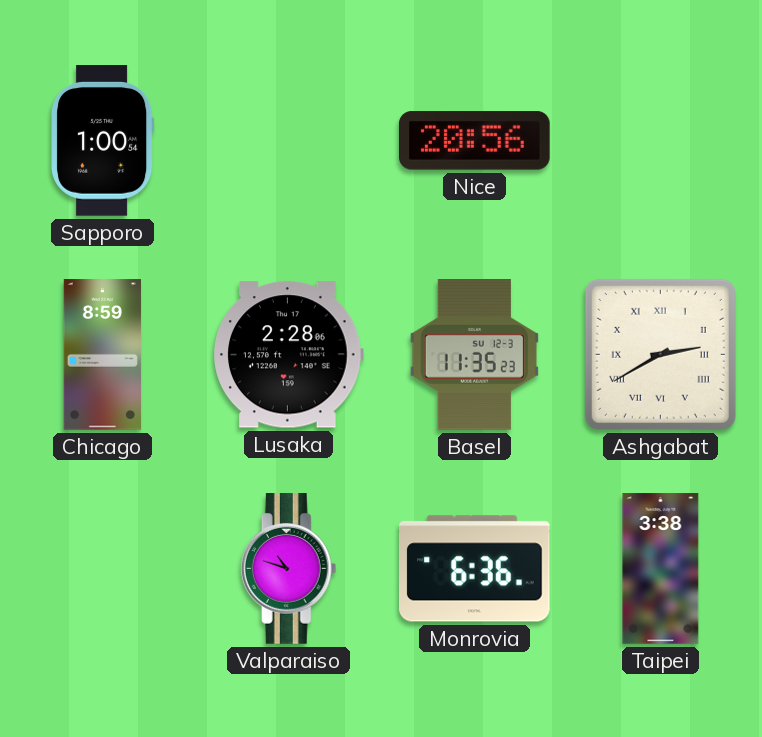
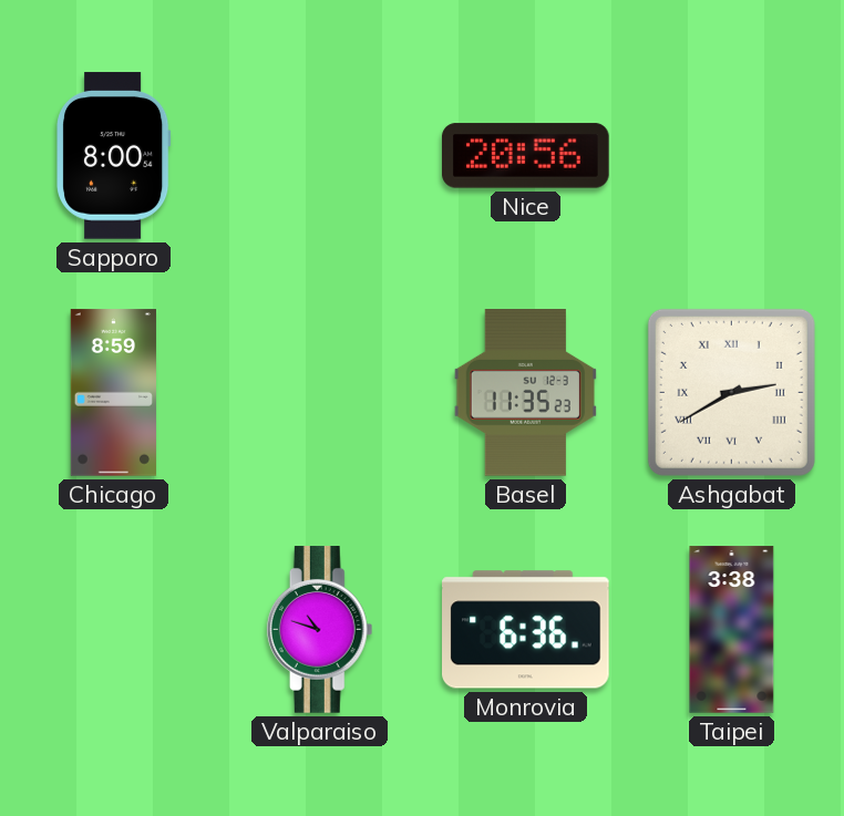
Sapporo: 1:00 -> 8:00
Lusaka: 2:28 -> none
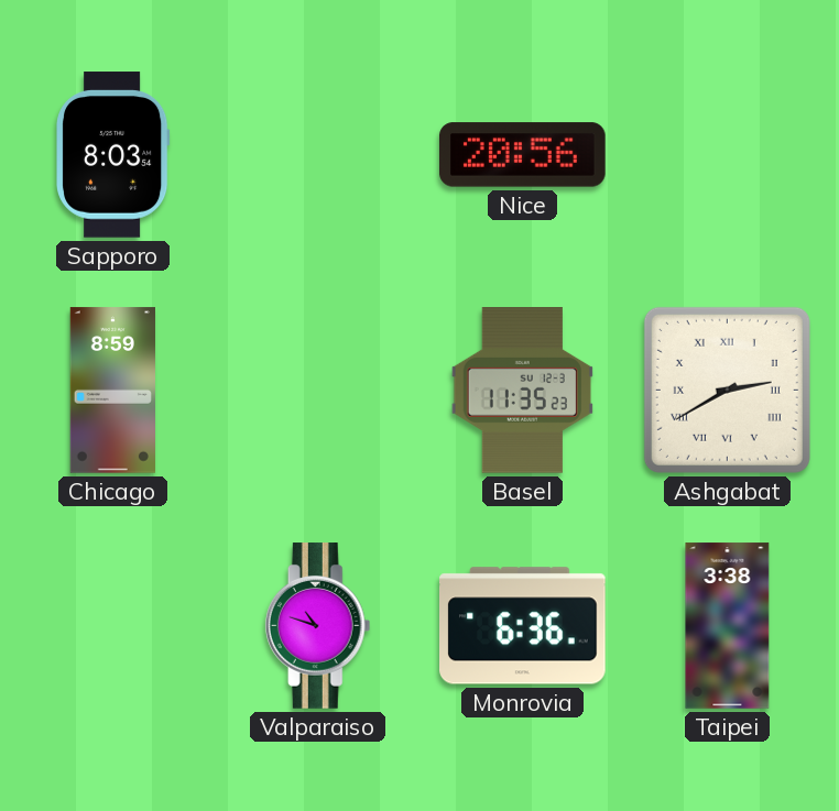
Sapporo: 8:00 -> 8:03
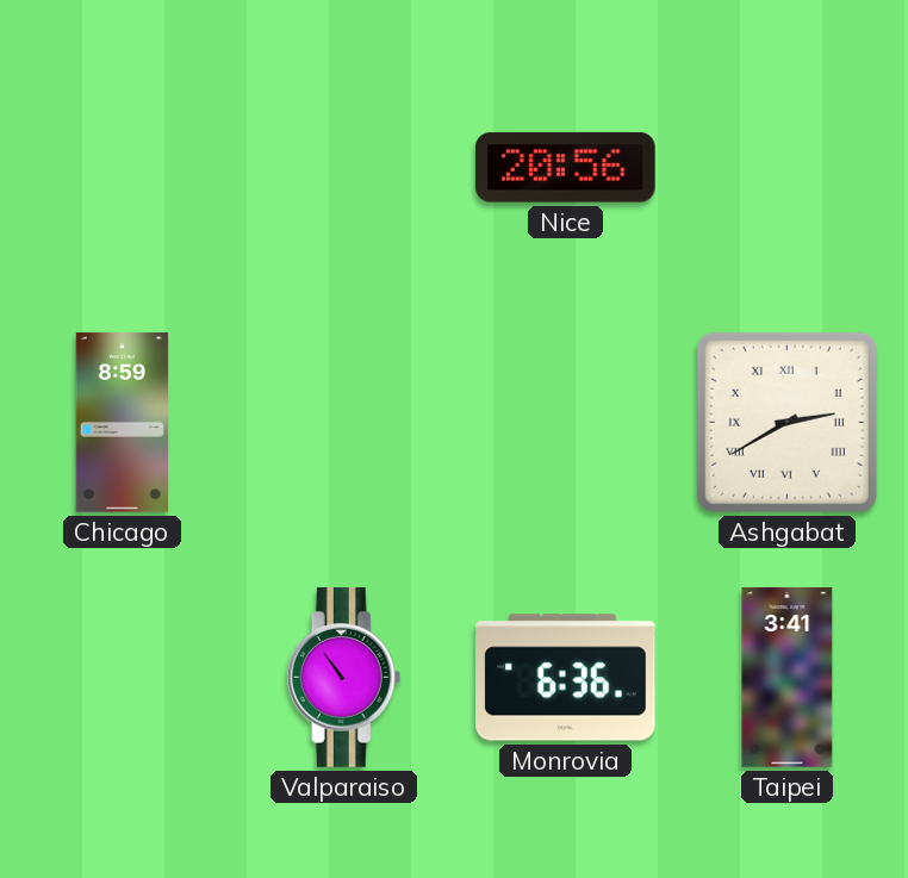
Sapporo: 8:03 -> none
Basel: 11:35 -> none
Valparaiso: 10:48 -> 10:54
Taipei: 3:38 -> 3:41
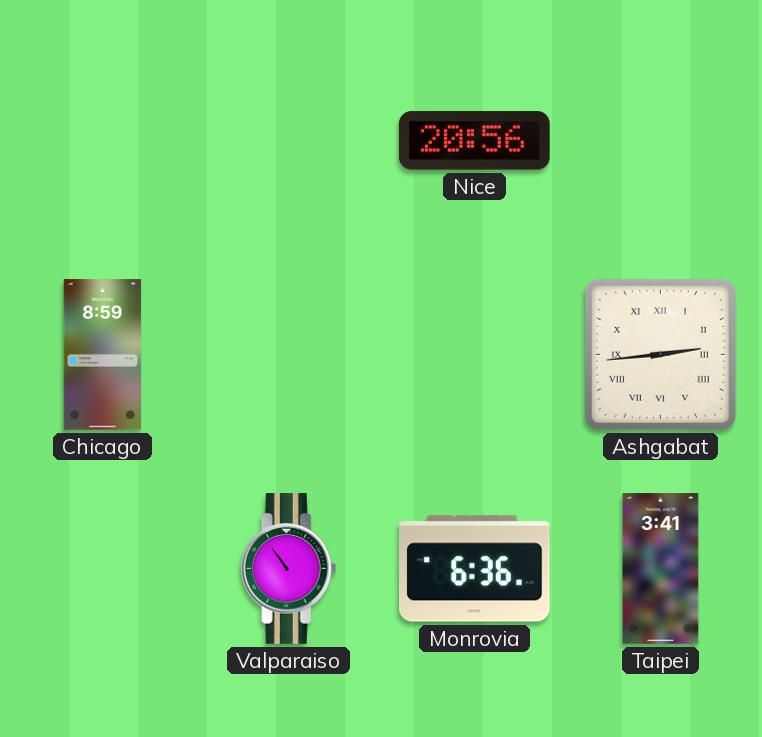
Ashgabat: 2:40 -> 2:44
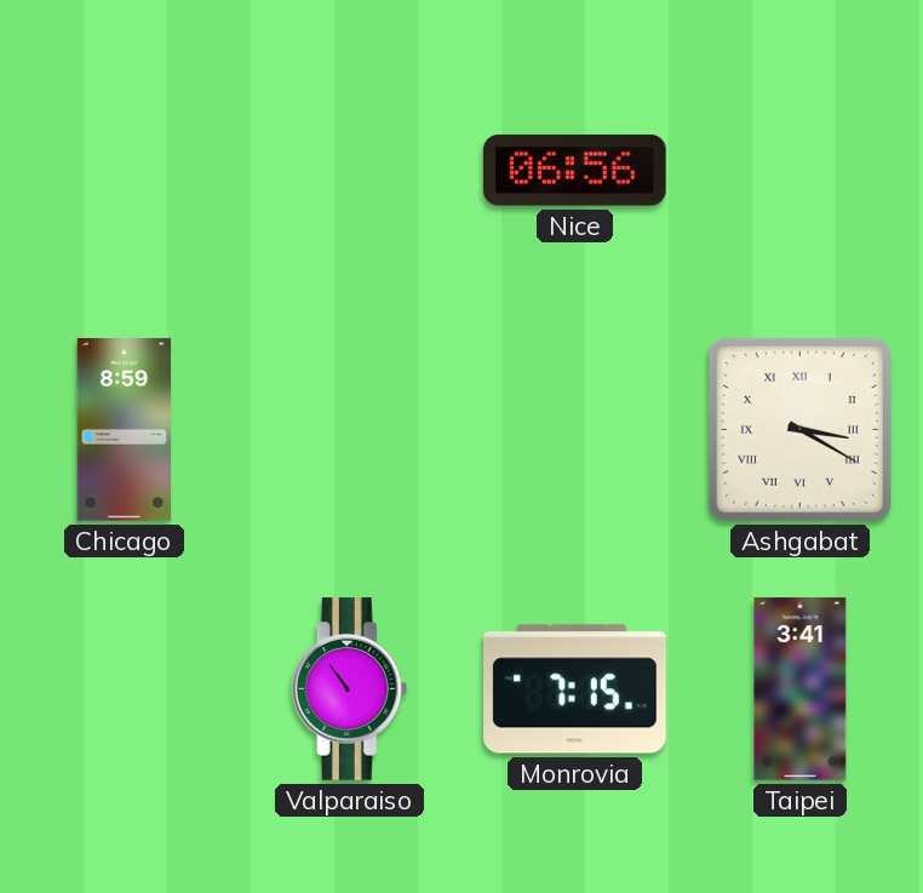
Nice: 20:56 -> 06:56
Ashgabat: 2:44 -> 3:20
Monrovia: 6:36 -> 7:15
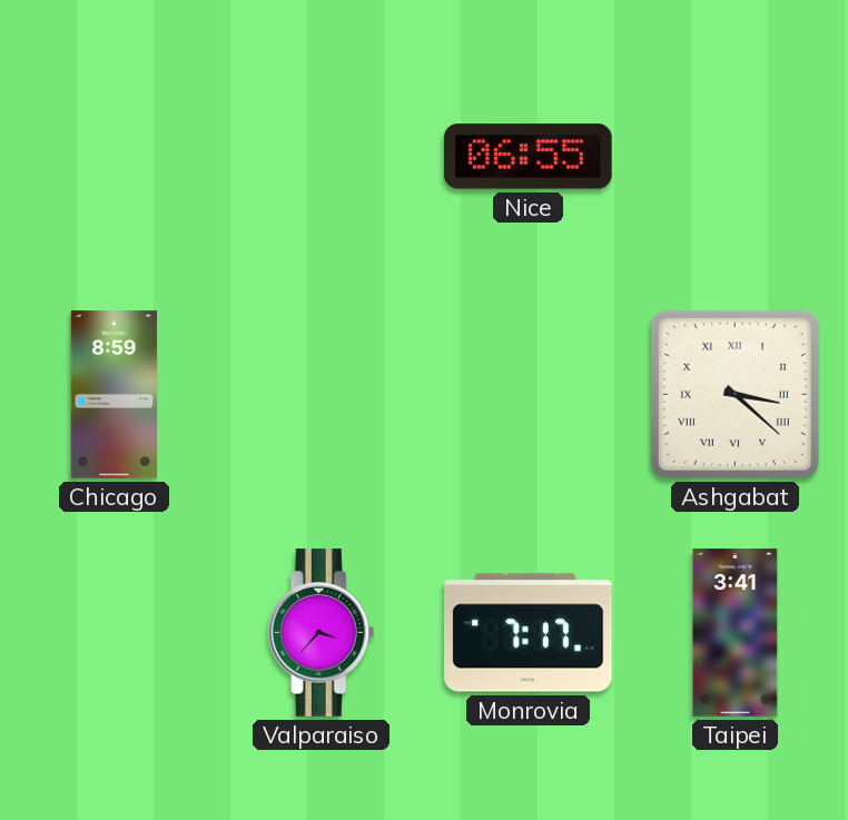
Nice: 06:56 -> 06:55
Ashgabat: 3:20 -> 3:22
Valparaiso: 10:54 -> 3:37
Monrovia: 7:15 -> 7:17
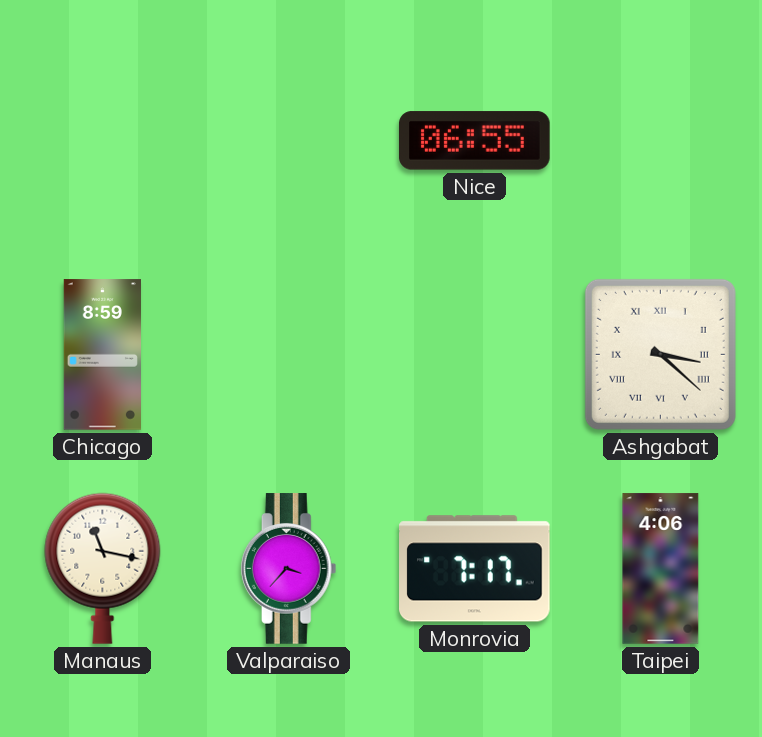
Manaus: none -> 11:17
Taipei: 3:41 -> 4:06
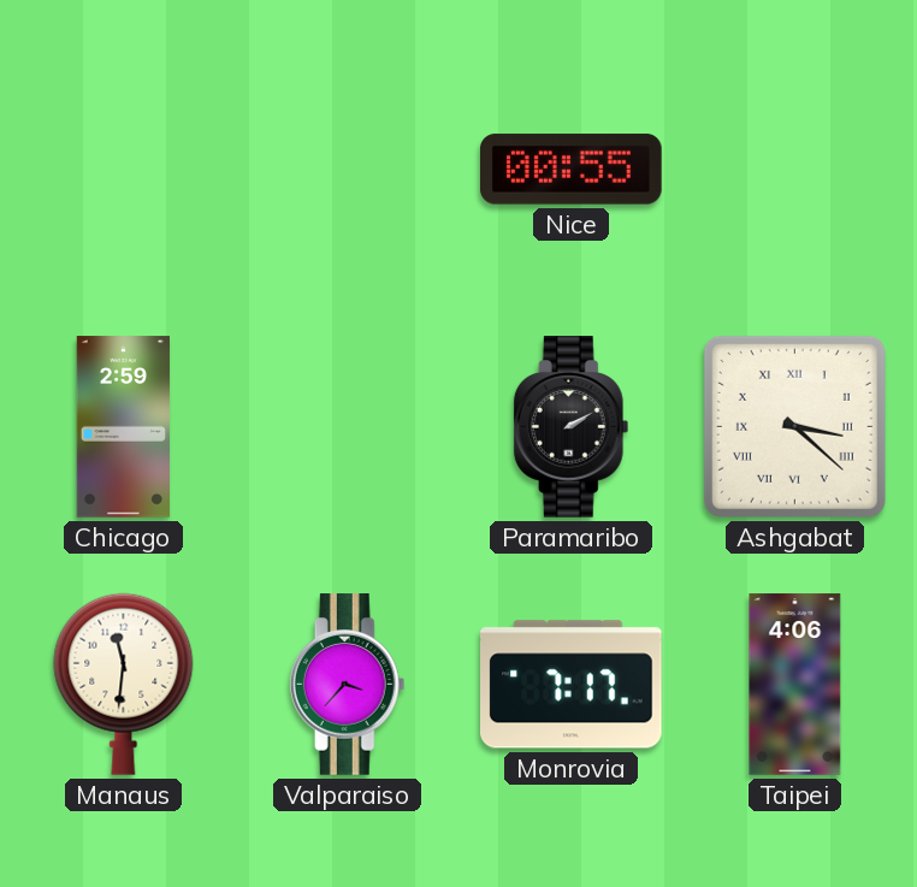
Nice: 06:55 -> 00:55
Chicago: 8:59 -> 2:59
Paramaribo: none -> 2:10
Manaus: 11:17 -> 11:31
